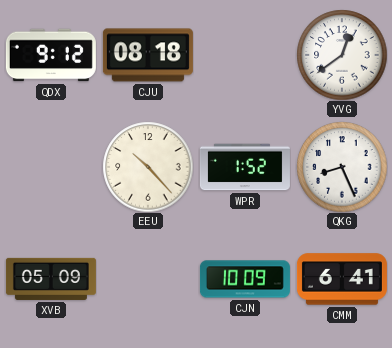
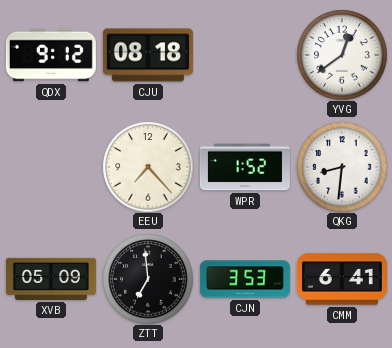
EEU: 10:23 -> 7:23
QKG: 8:26 -> 8:31
ZTT: none -> 6:59
CJN: 10:09 -> 3:53
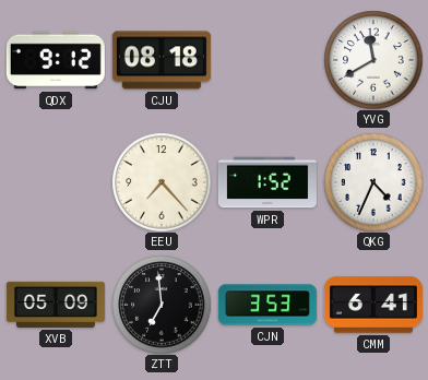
YVG: 12:39 -> 11:40
QKG: 8:31 -> 4:34
